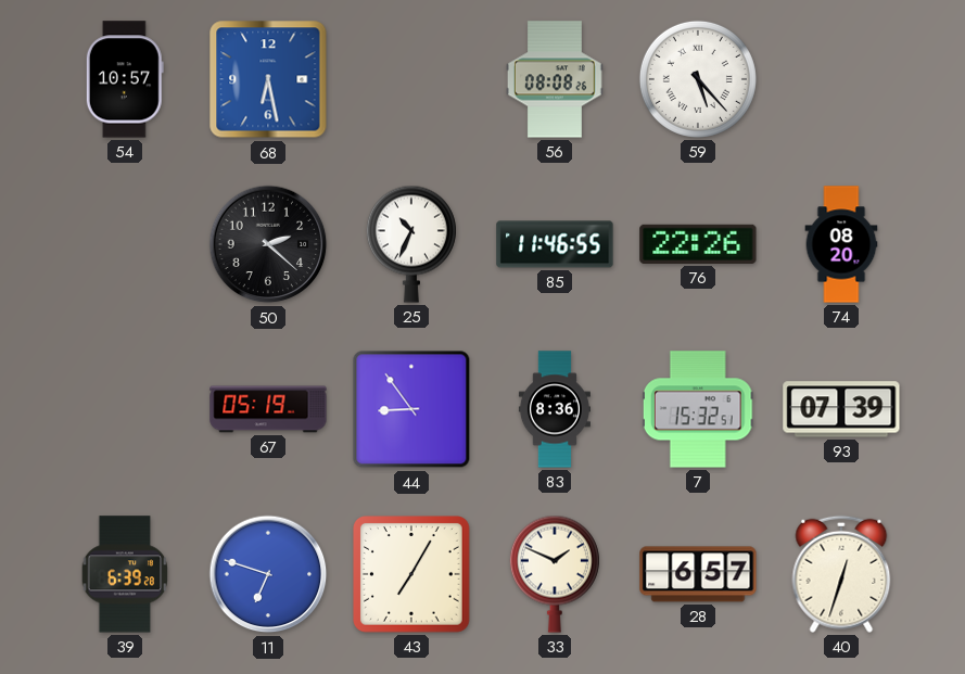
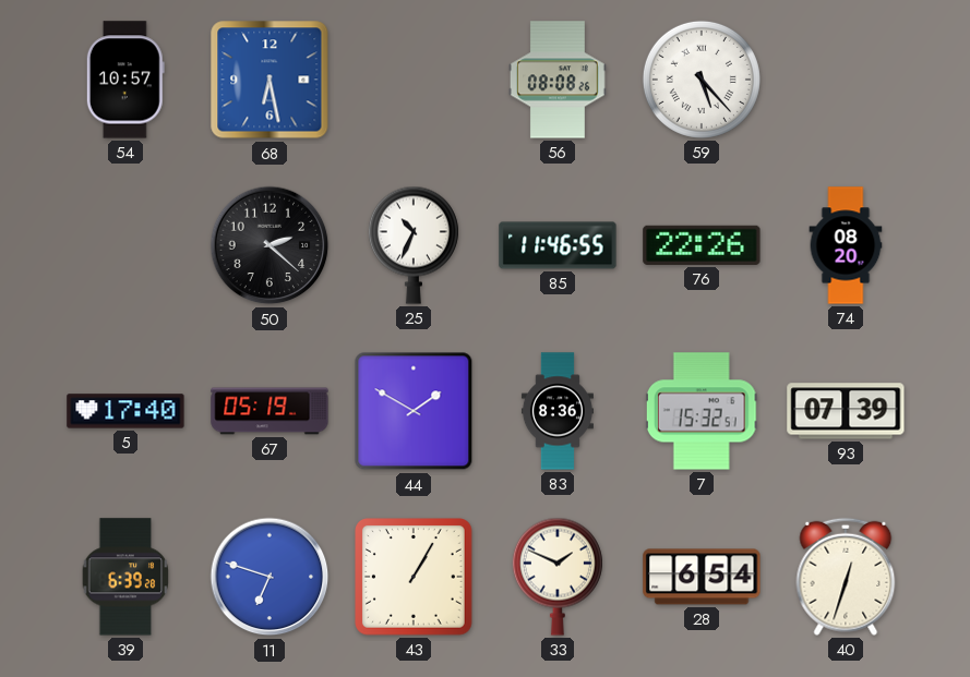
5: none -> 17:40
44: 8:54 -> 1:50
43: 7:05 -> 1:05
28: 6:57 -> 6:54
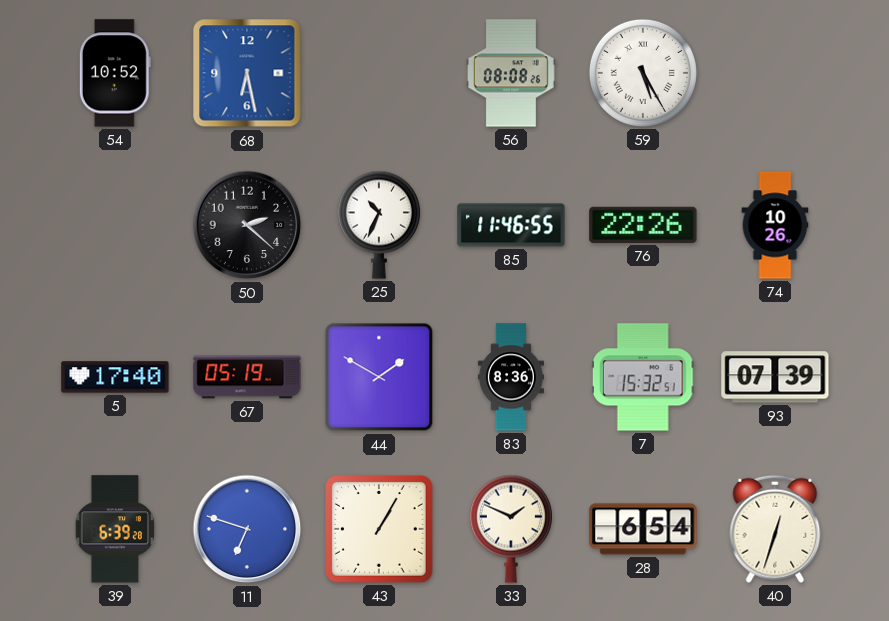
54: 10:57 -> 10:52
59: 5:23 -> 5:25
74: 08:20 -> 10:26
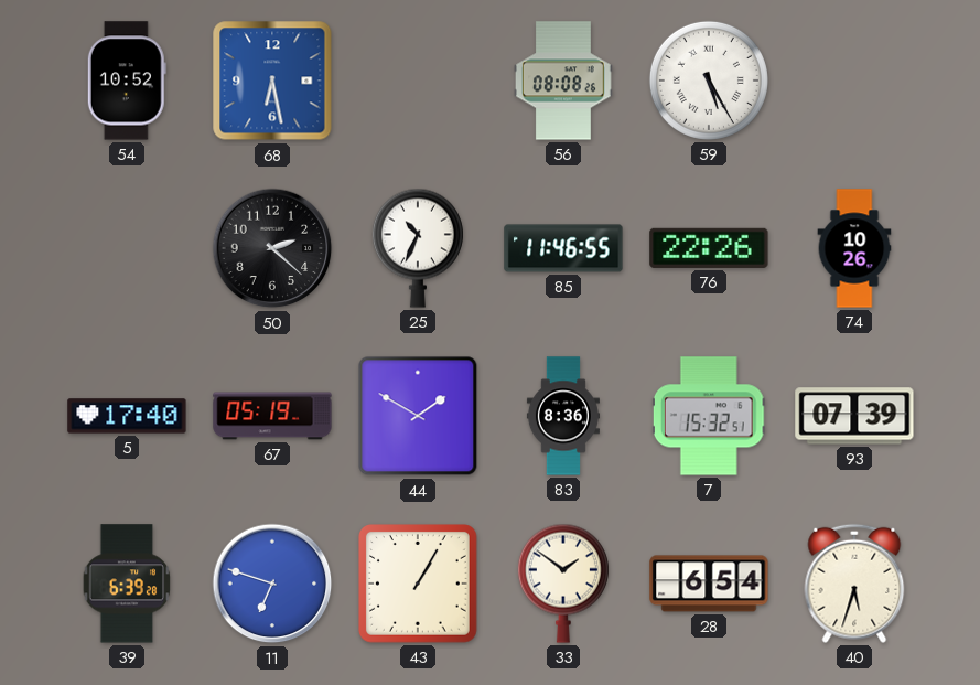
33: 1:49 -> 1:51
40: 12:33 -> 5:33
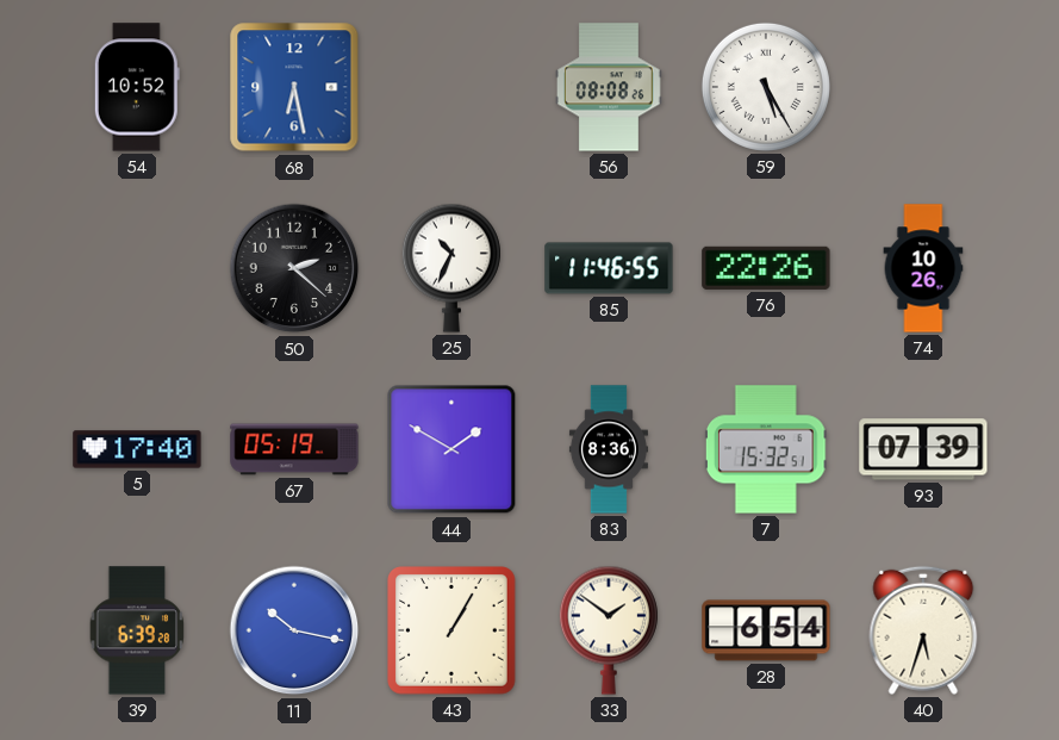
11: 6:48 -> 10:17
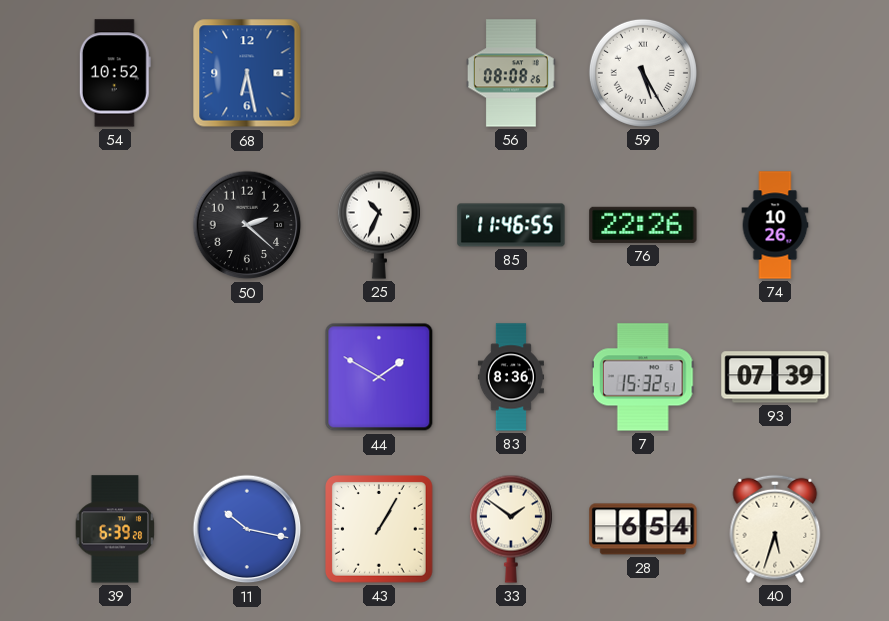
5: 17:40 -> none
67: 05:19 -> none
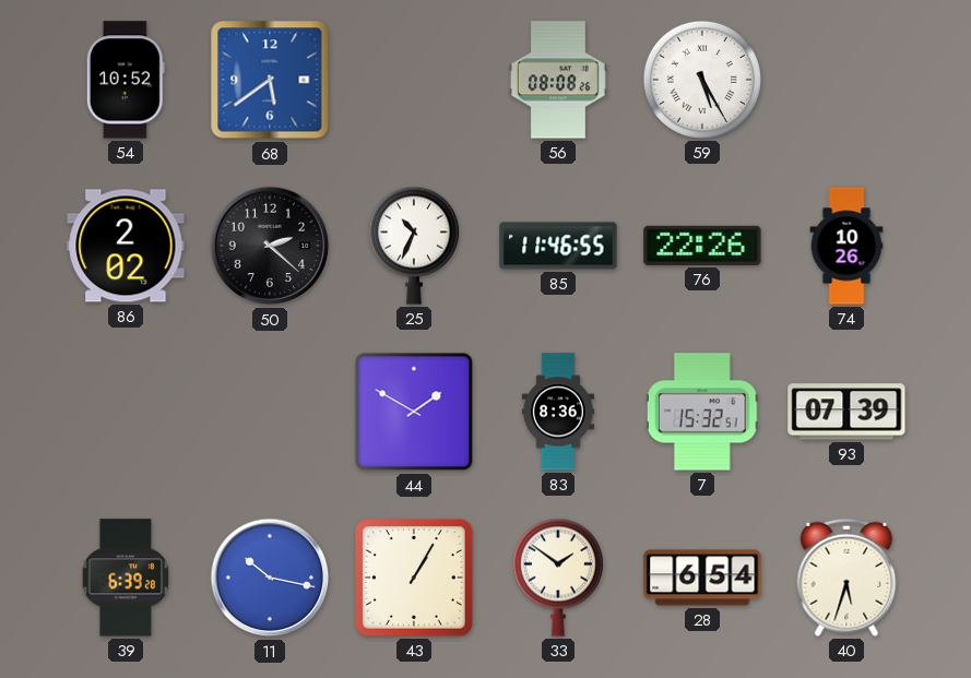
68: 6:28 -> 5:39
86: none -> 2:02
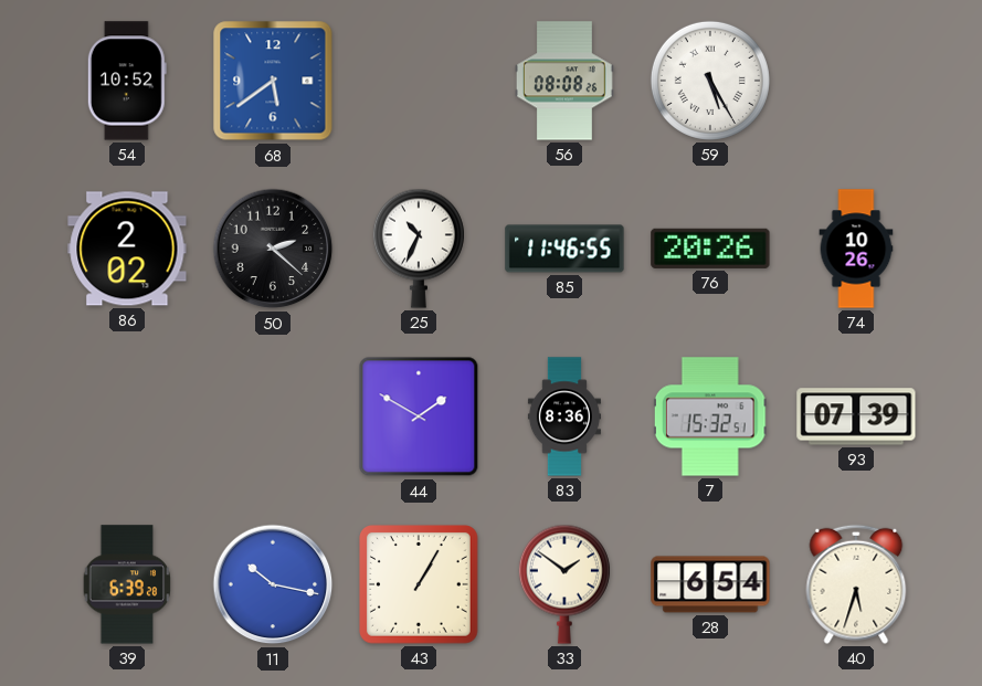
76: 22:26 -> 20:26
